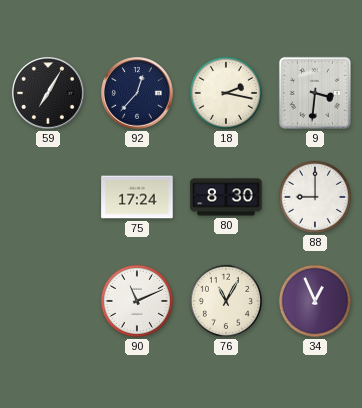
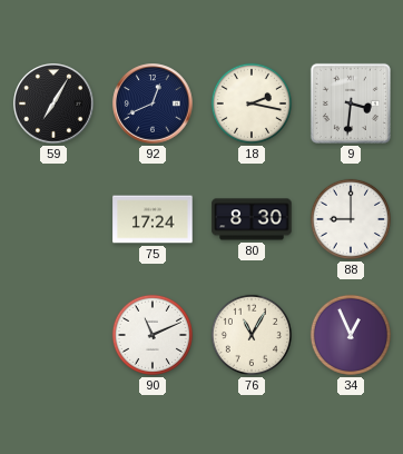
92: 12:37 -> 12:41
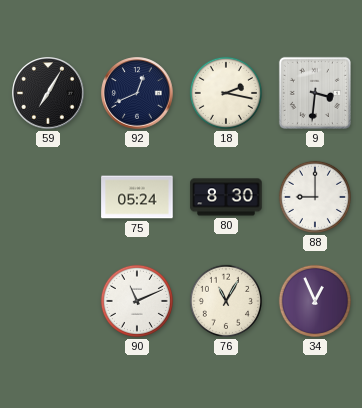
75: 17:24 -> 05:24
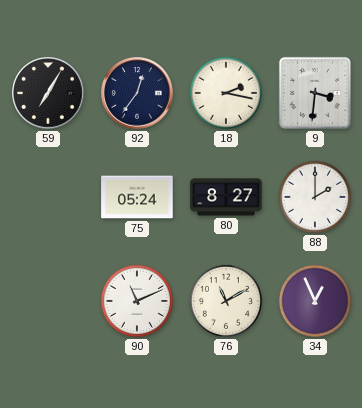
92: 12:41 -> 12:36
80: 8:30 -> 8:27
88: 9:00 -> 2:00
76: 11:05 -> 11:10
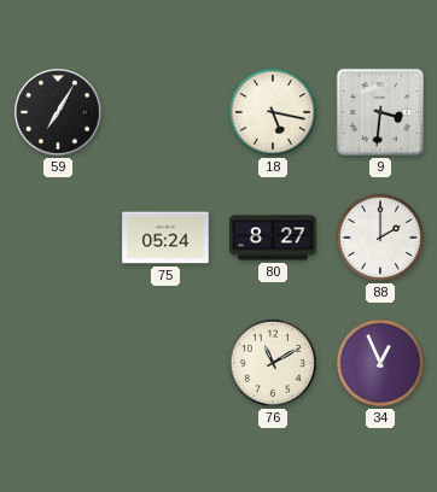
92: 12:36 -> none
18: 2:17 -> 5:17
90: 11:11 -> none
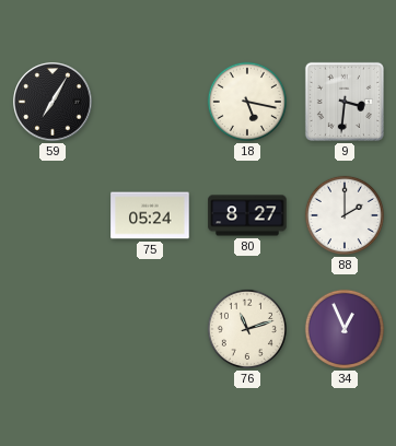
76: 11:10 -> 11:12
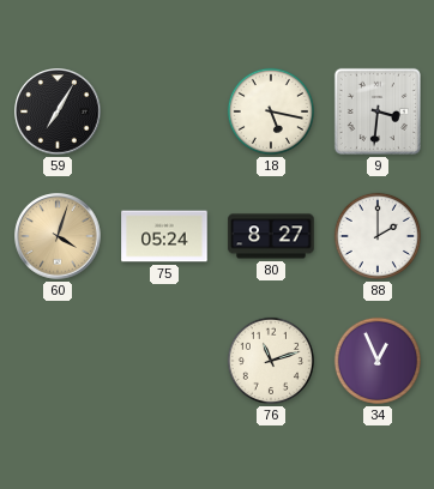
60: none -> 4:03
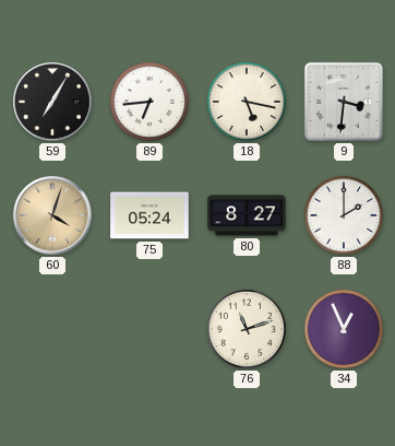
89: none -> 6:44
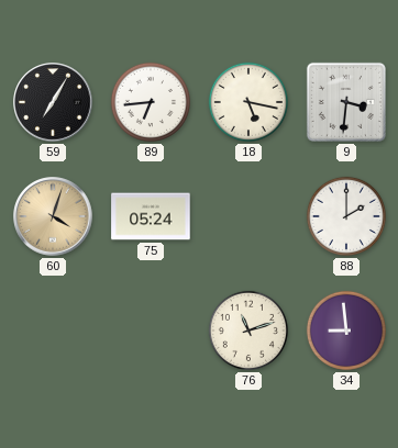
80: 8:27 -> none
34: 12:56 -> 8:59
